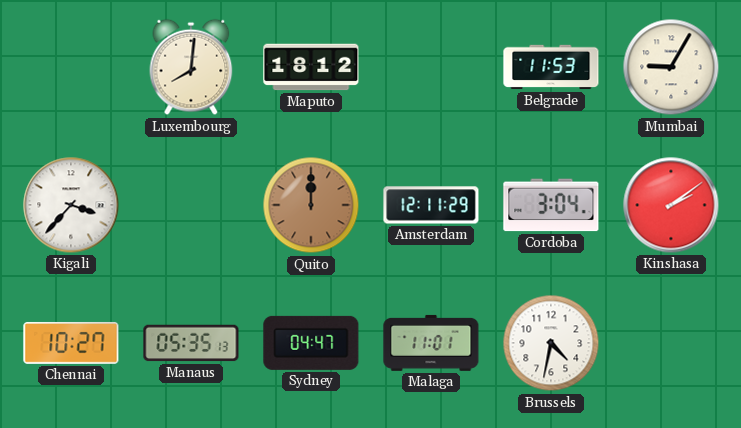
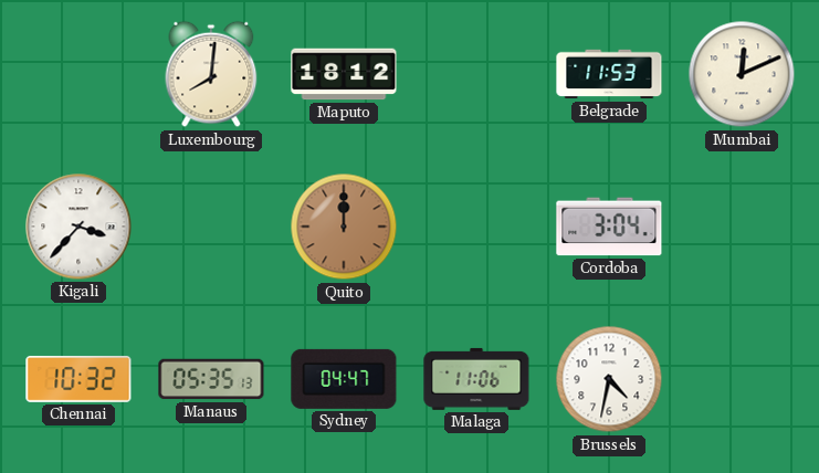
Mumbai: 9:05 -> 12:11
Amsterdam: 12:11 -> none
Kinshasa: 2:09 -> none
Chennai: 10:27 -> 10:32
Malaga: 11:01 -> 11:06
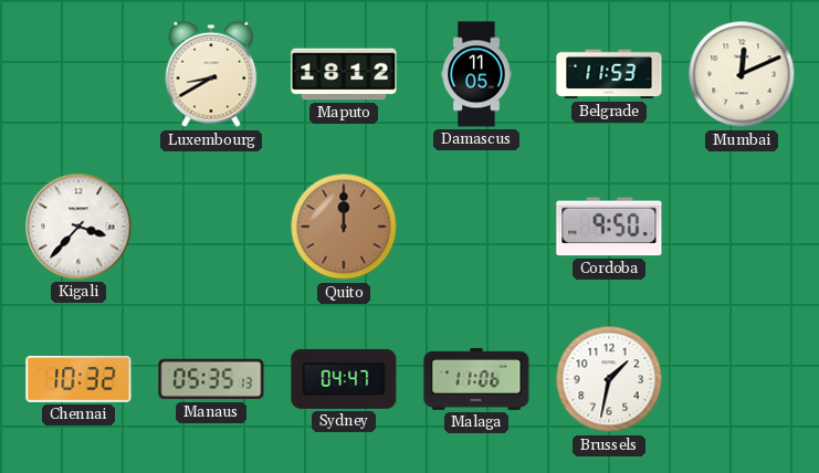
Luxembourg: 8:01 -> 8:40
Damascus: none -> 11:05
Cordoba: 3:04 -> 9:50
Brussels: 4:32 -> 1:32
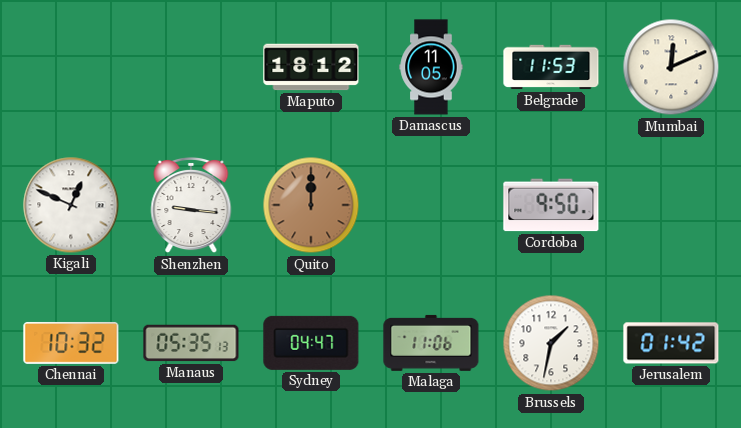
Luxembourg: 8:40 -> none
Kigali: 3:37 -> 12:49
Shenzhen: none -> 9:16
Jerusalem: none -> 01:42
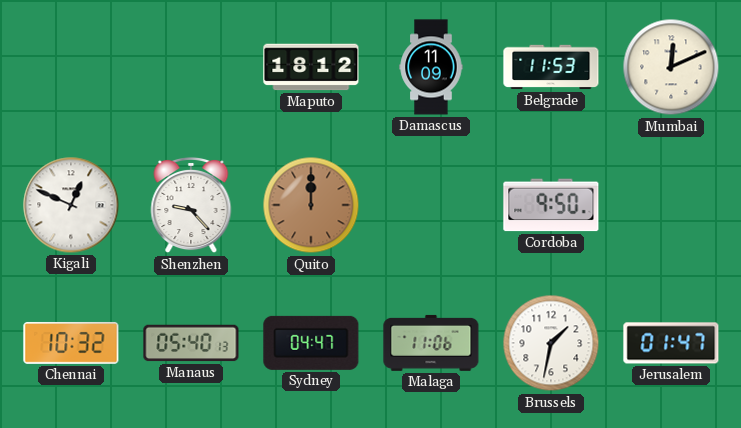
Damascus: 11:05 -> 11:09
Shenzhen: 9:16 -> 9:23
Manaus: 05:35 -> 05:40
Jerusalem: 01:42 -> 01:47
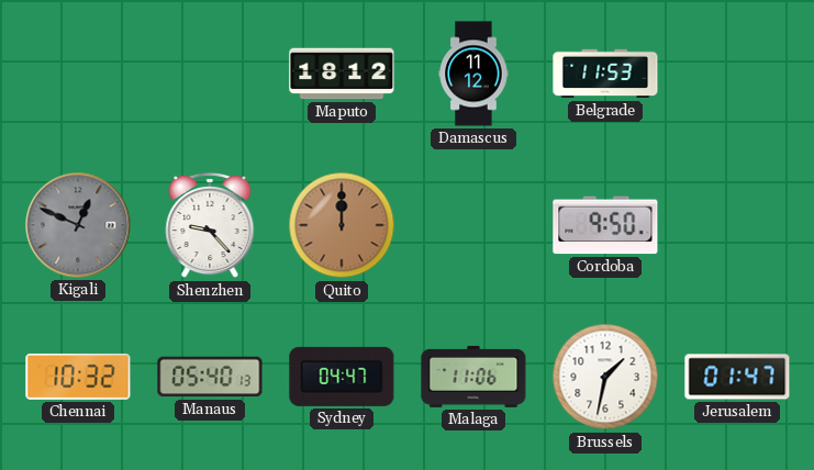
Damascus: 11:09 -> 11:12
Mumbai: 12:11 -> none
Kigali dial: white -> grey
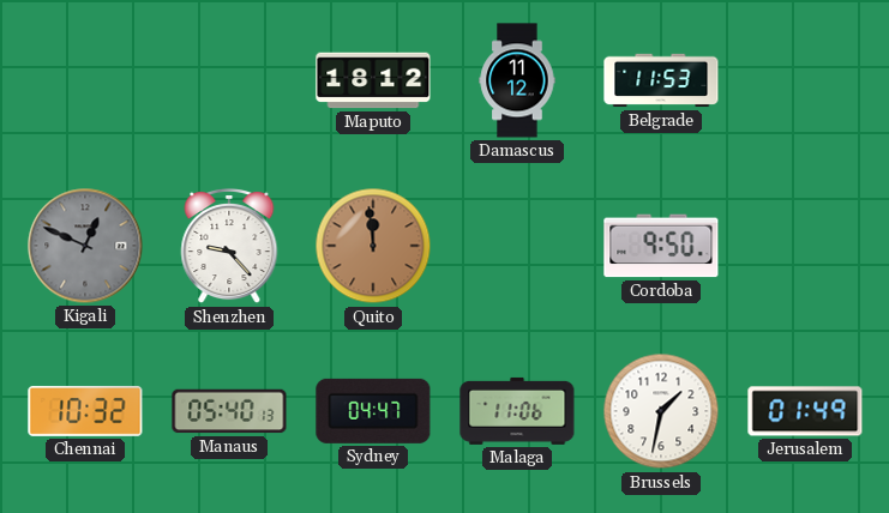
Quito: 12:00 -> 11:59
Jerusalem: 01:47 -> 01:49
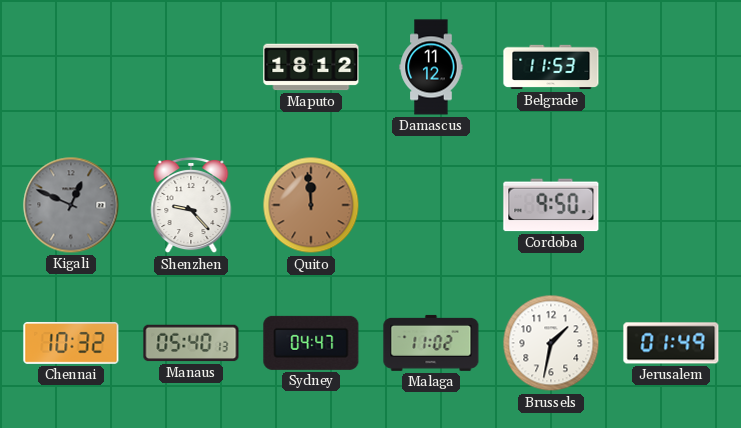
Malaga: 11:06 -> 11:02
